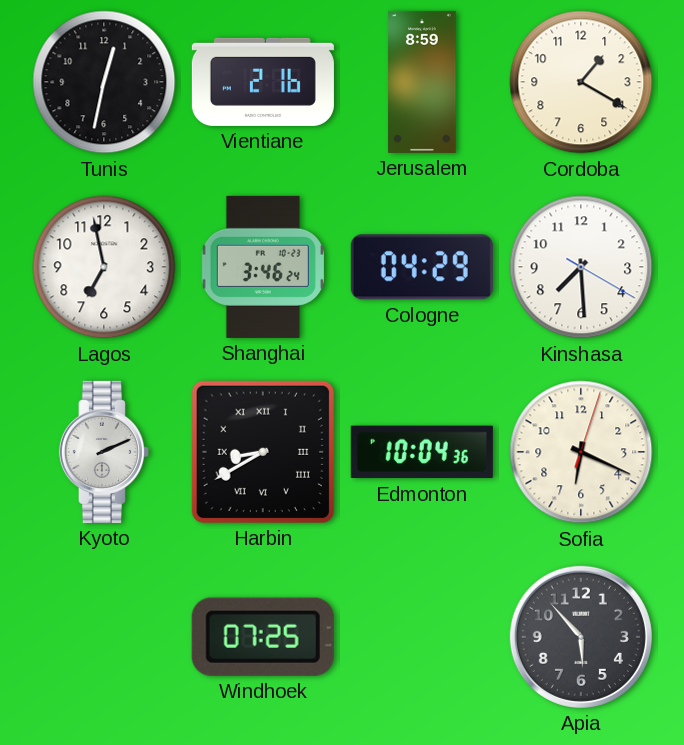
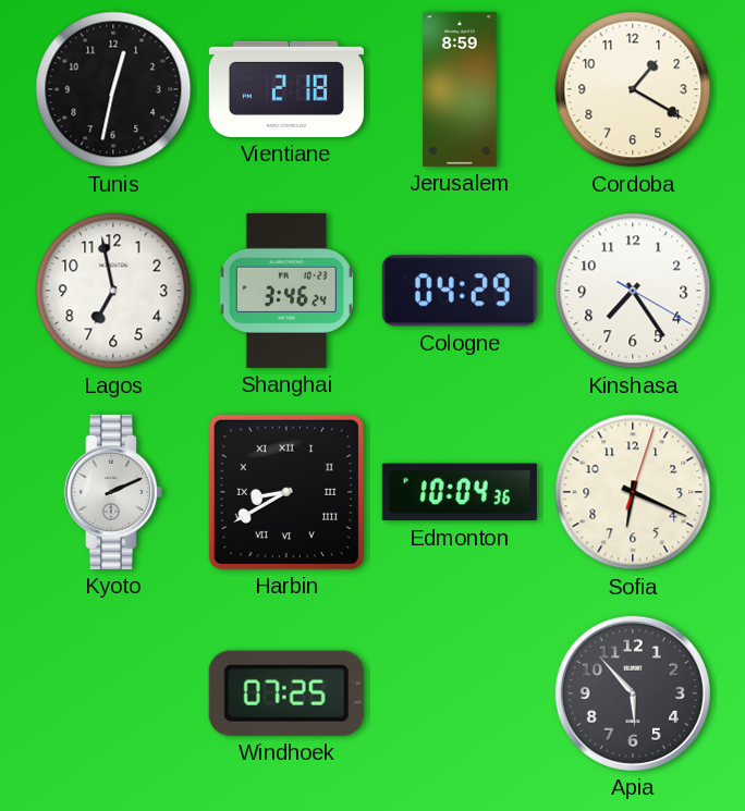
Vientiane: 2:16 -> 2:18
Kinshasa: 7:29 -> 7:24
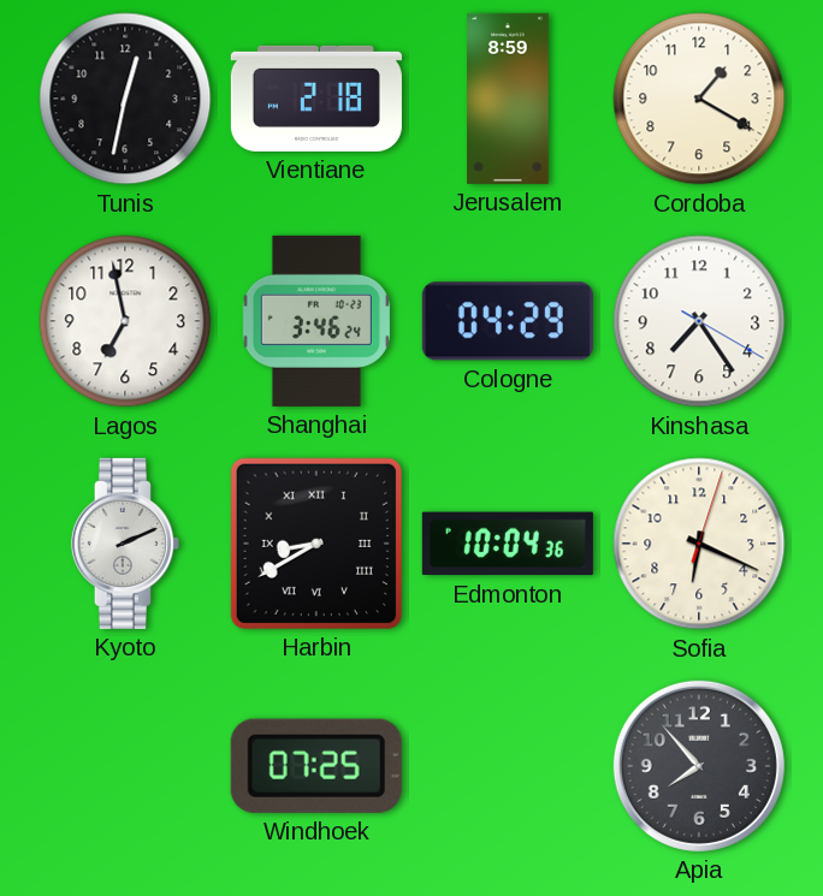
Apia: 5:53 -> 7:53
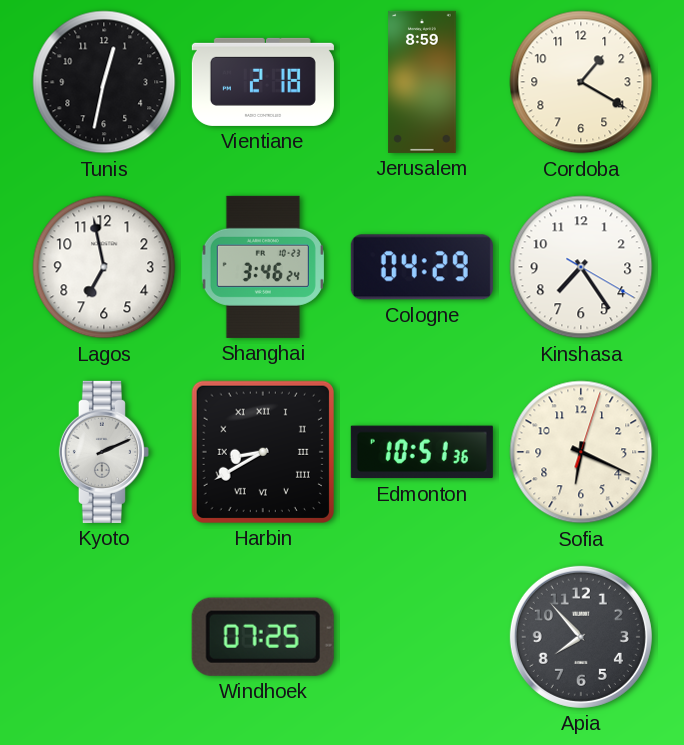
Edmonton: 10:04 -> 10:51
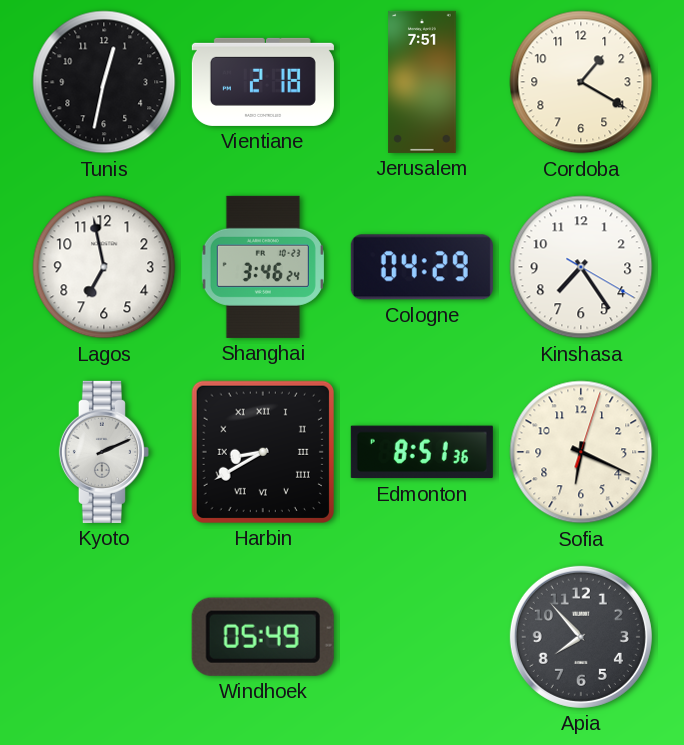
Jerusalem: 8:59 -> 7:51
Edmonton: 10:51 -> 8:51
Windhoek: 07:25 -> 05:49
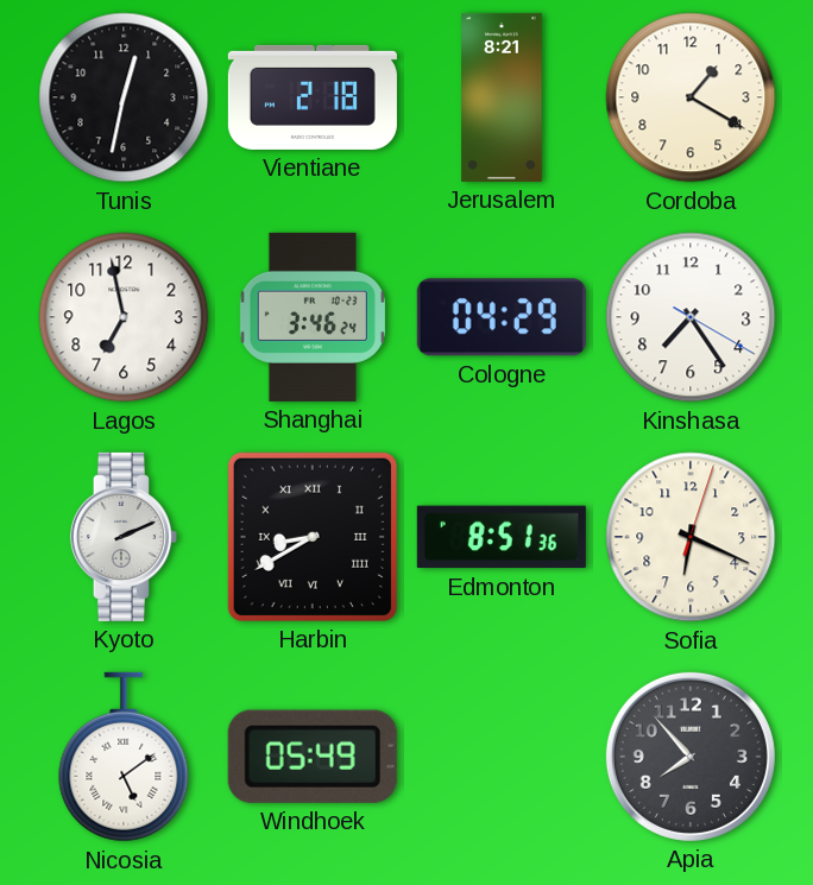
Jerusalem: 7:51 -> 8:21
Nicosia: none -> 5:09
